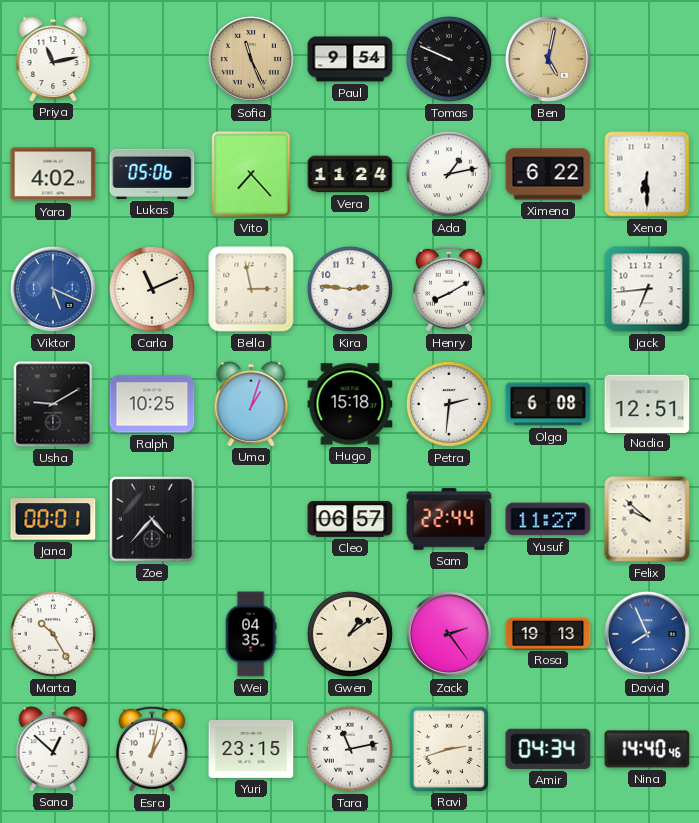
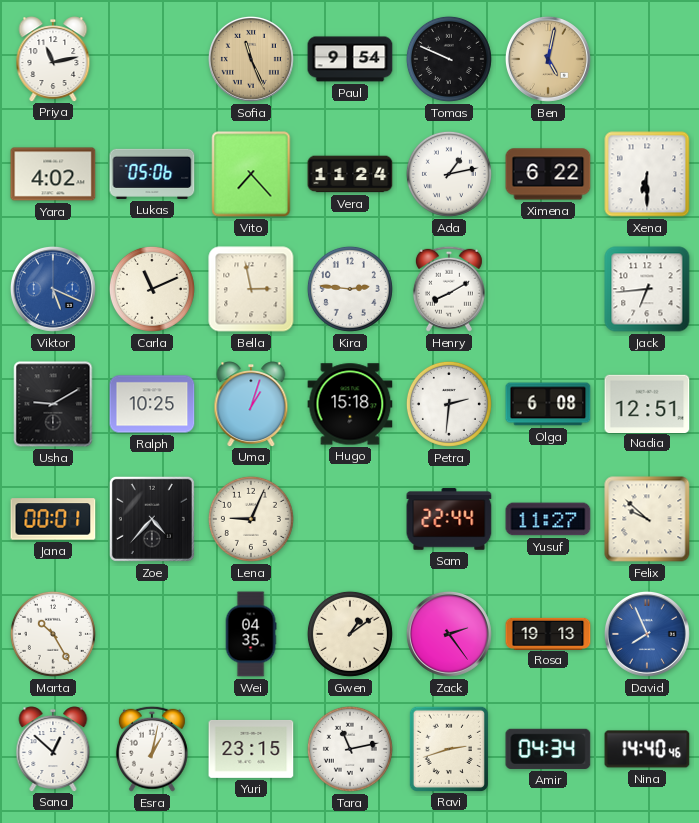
Lena: none -> 9:04
Cleo: 06:57 -> none
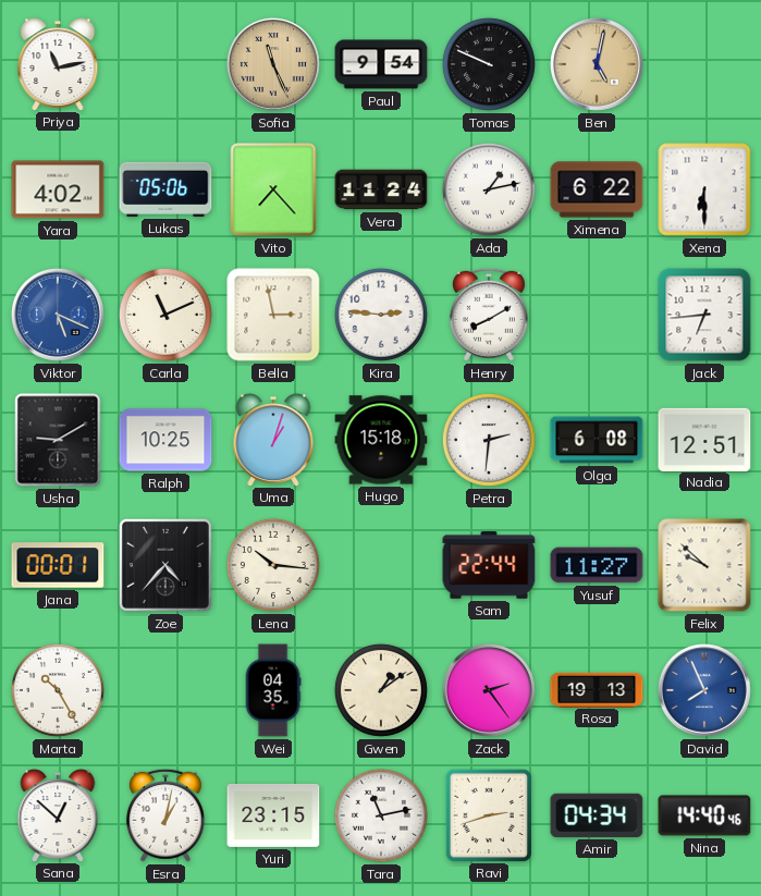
Lena: 9:04 -> 10:16
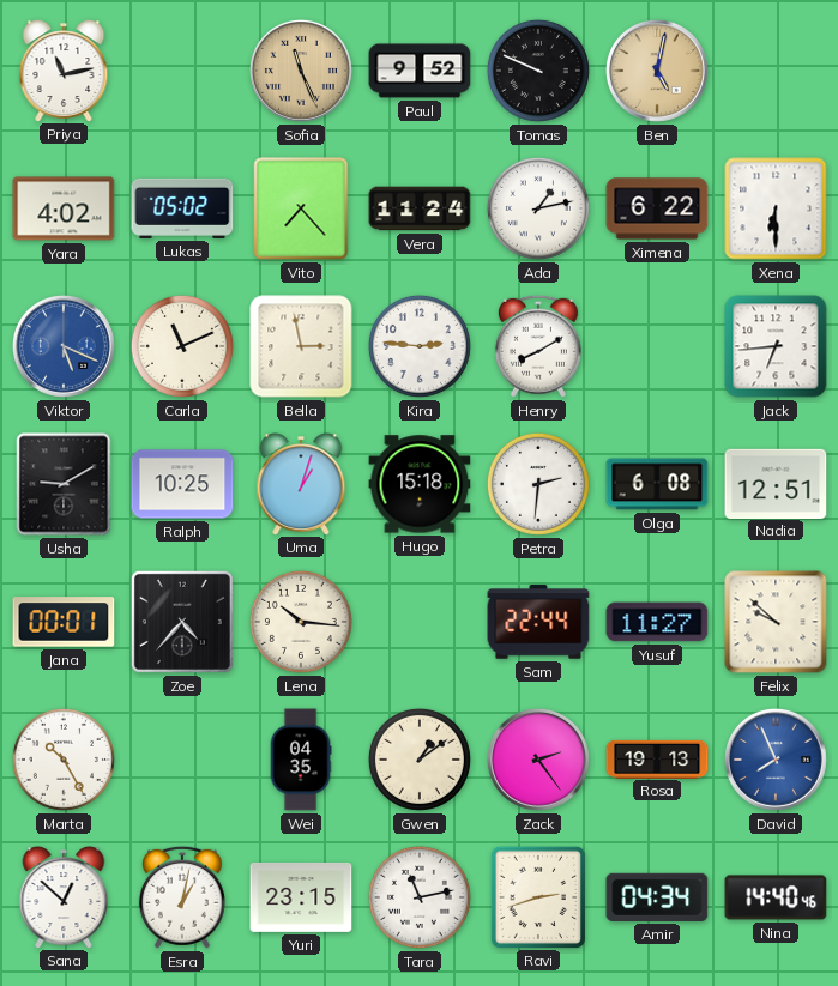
Paul: 9:54 -> 9:52
Lukas: 05:06 -> 05:02
